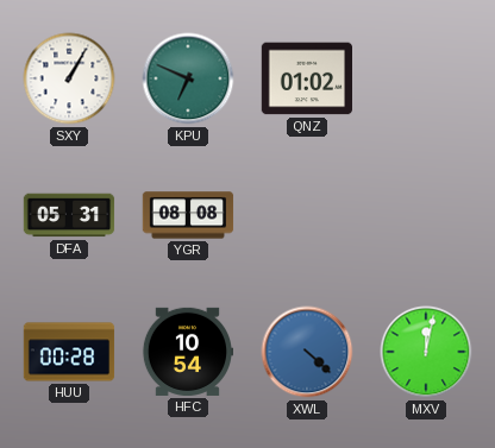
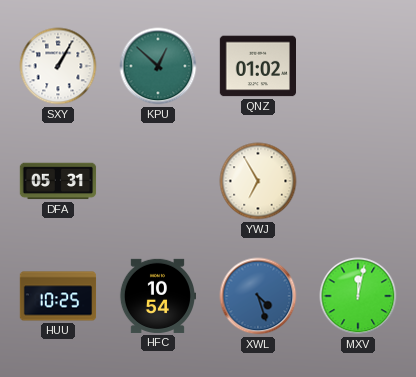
KPU: 6:49 -> 12:52
YGR: 08:08 -> none
YWJ: none -> 6:55
HUU: 00:28 -> 10:25
XWL: 4:22 -> 4:27
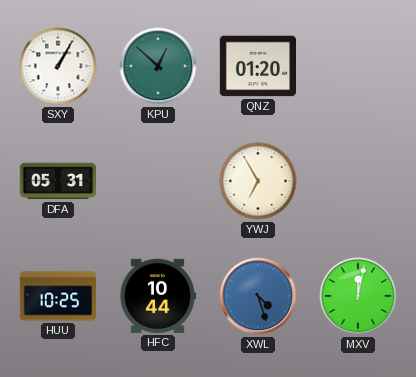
QNZ: 01:02 -> 01:20
HFC: 10:54 -> 10:44
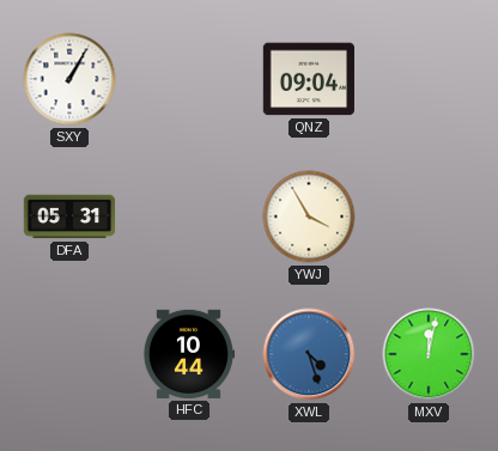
KPU: 12:52 -> none
QNZ: 01:20 -> 09:04
YWJ: 6:55 -> 3:55
HUU: 10:25 -> none
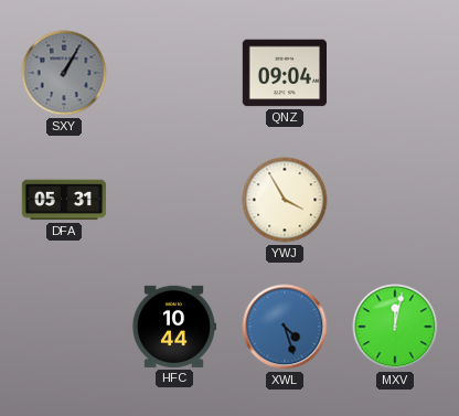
SXY dial: white -> grey
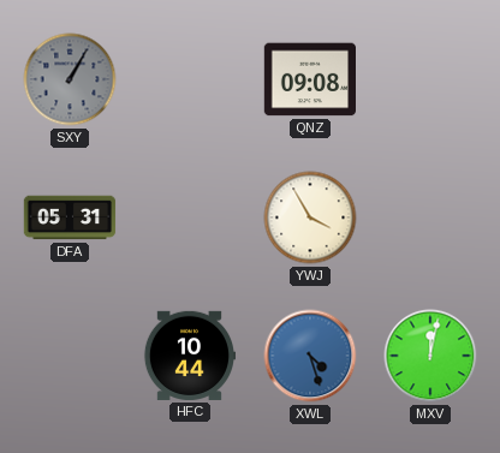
QNZ: 09:04 -> 09:08
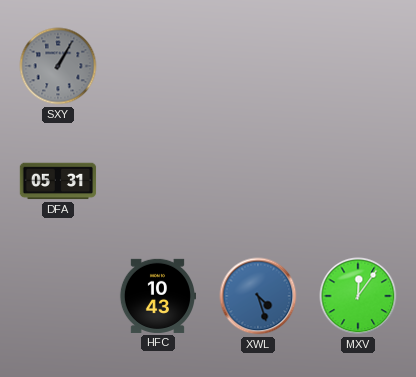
QNZ: 09:08 -> none
YWJ: 3:55 -> none
HFC: 10:44 -> 10:43
MXV: 12:02 -> 12:06
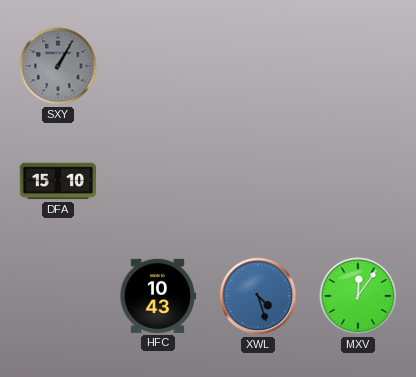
DFA: 05:31 -> 15:10
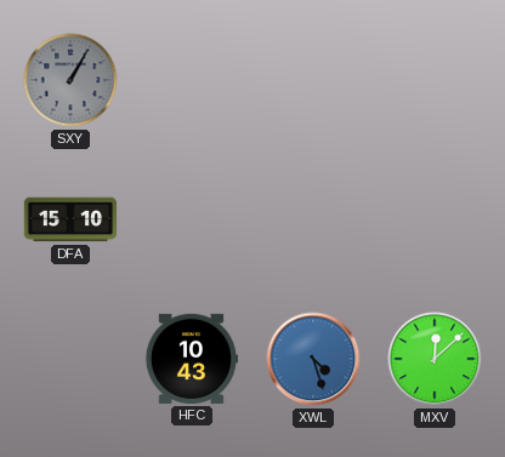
MXV: 12:06 -> 12:08
